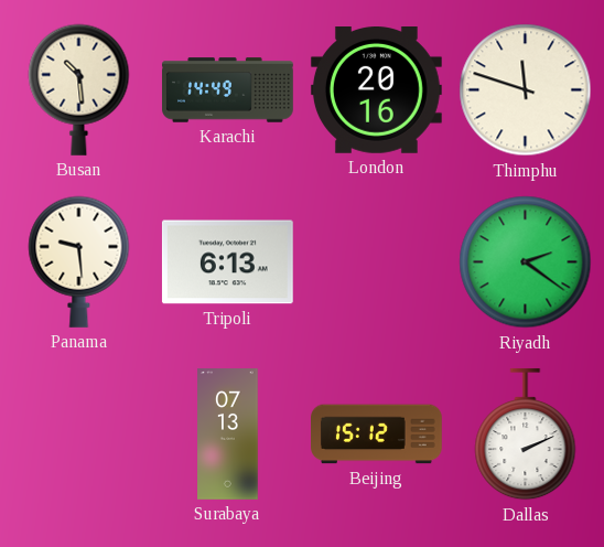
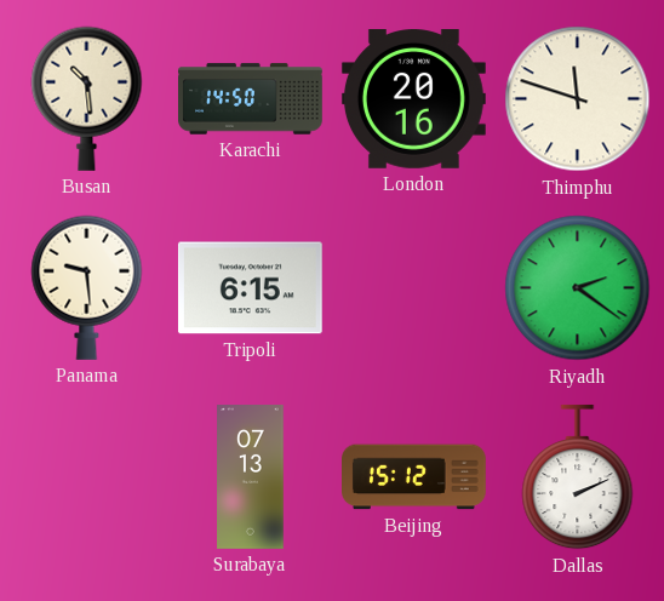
Karachi: 14:49 -> 14:50
Tripoli: 6:13 -> 6:15
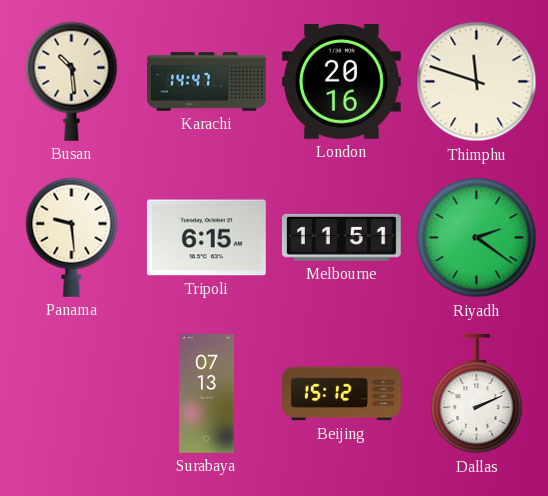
Karachi: 14:50 -> 14:47
Melbourne: none -> 11:51
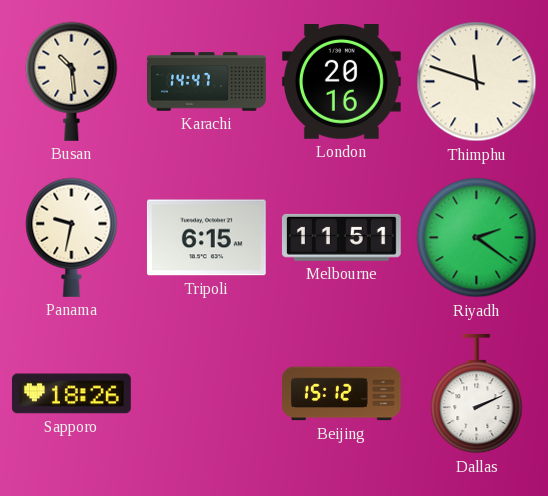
Panama: 9:29 -> 9:32
Sapporo: none -> 18:26
Surabaya: 07:13 -> none
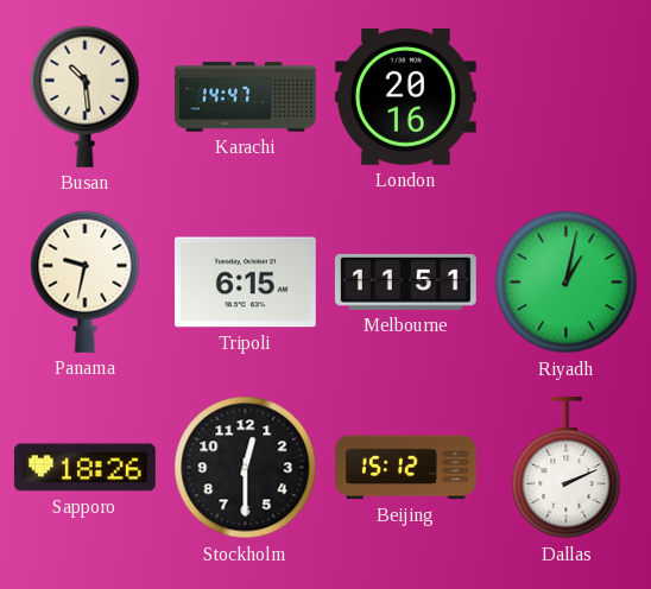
Thimphu: 11:48 -> none
Riyadh: 2:21 -> 1:02
Stockholm: none -> 12:30
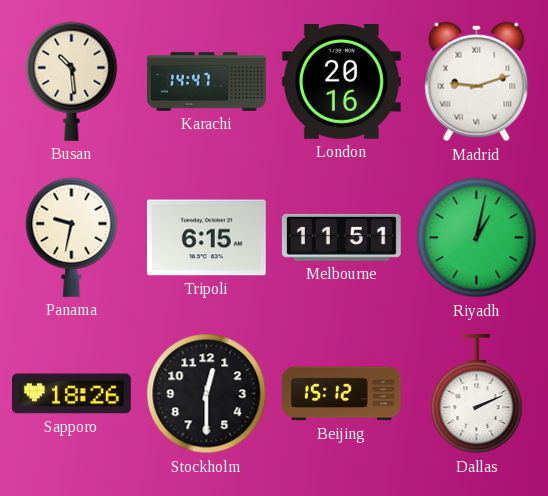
Madrid: none -> 9:12
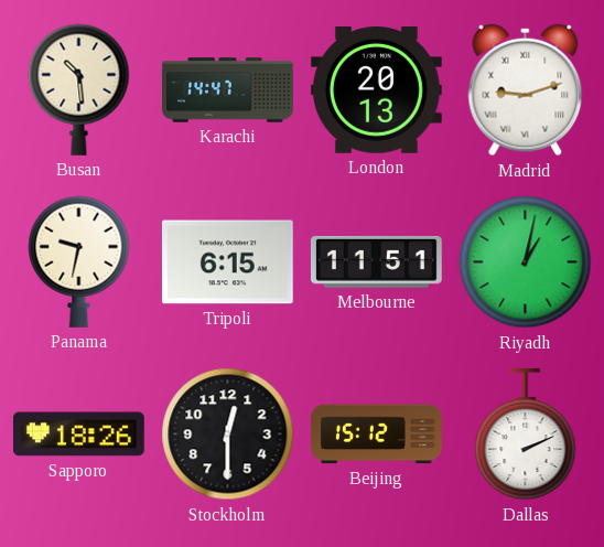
London: 20:16 -> 20:13
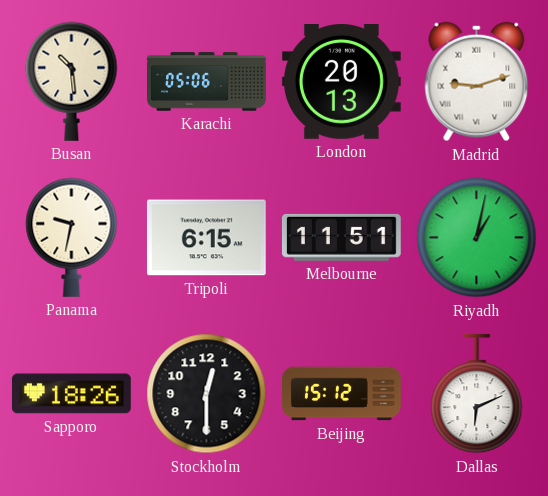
Karachi: 14:47 -> 05:06
Dallas: 2:11 -> 6:11
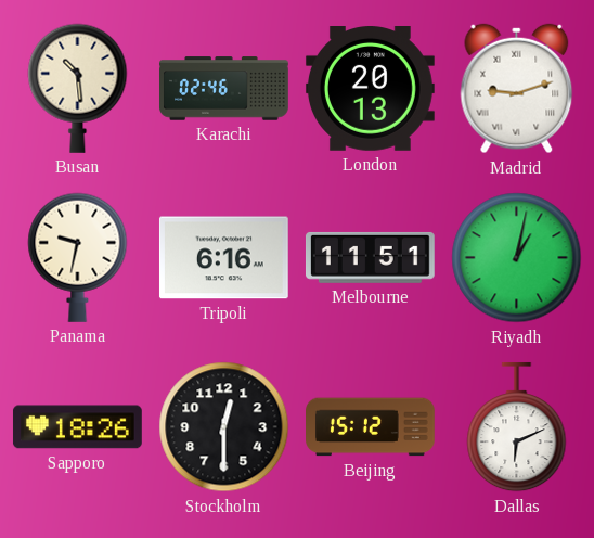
Karachi: 05:06 -> 02:46
Tripoli: 6:15 -> 6:16
